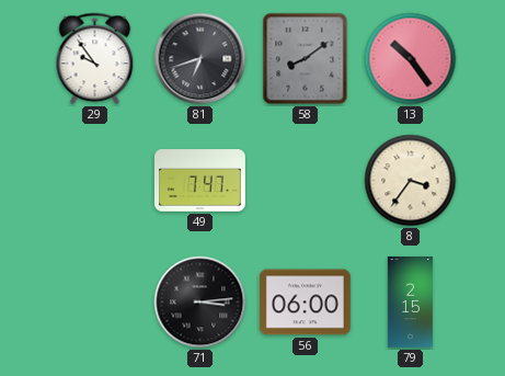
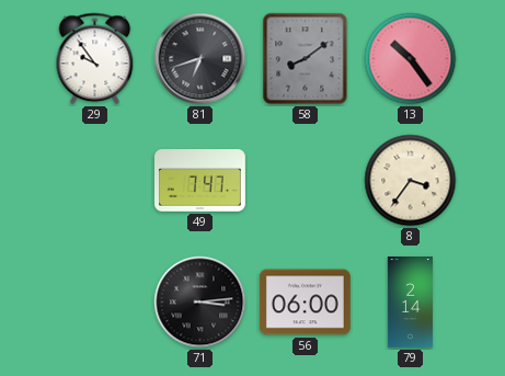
79: 2:15 -> 2:14
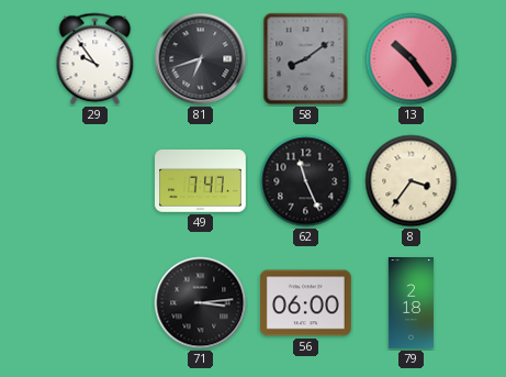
62: none -> 11:26
79: 2:14 -> 2:18
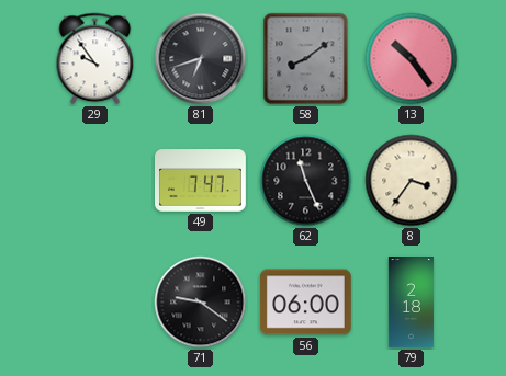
71: 3:14 -> 9:21
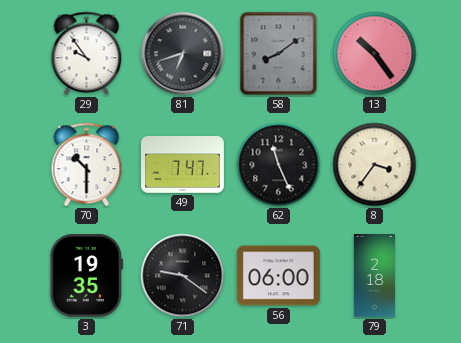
70: none -> 10:30
3: none -> 19:35
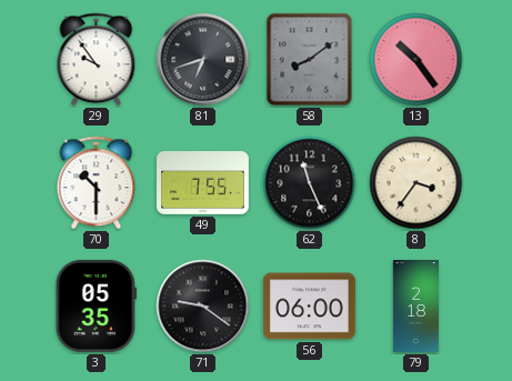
49: 7:47 -> 7:55
3: 19:35 -> 05:35
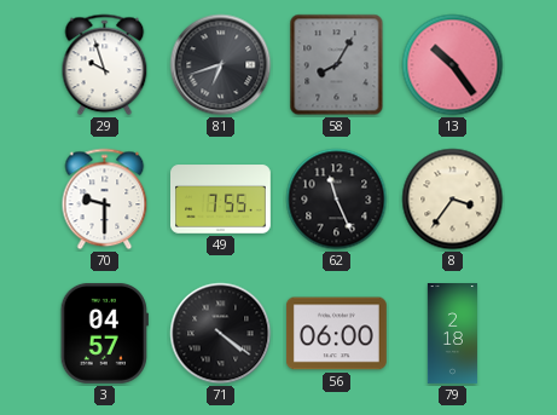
29: 9:54 -> 9:57
58: 8:09 -> 8:05
70: 10:30 -> 9:30
3: 05:35 -> 04:57
71: 9:21 -> 4:21
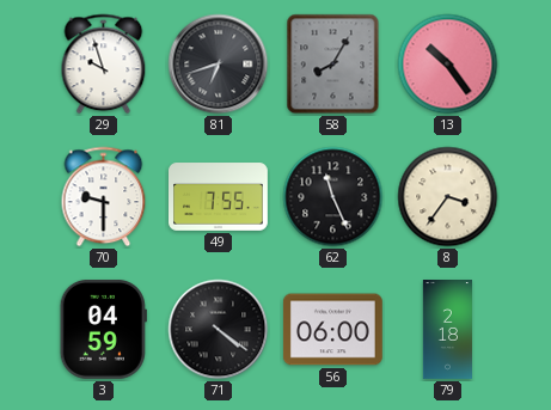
3: 04:57 -> 04:59
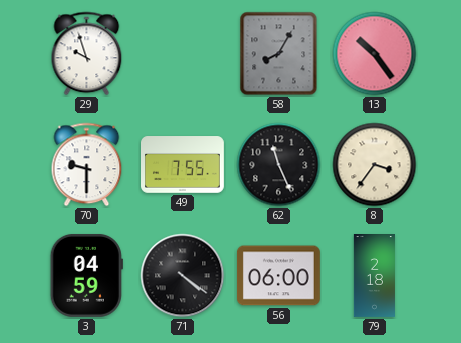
81: 6:42 -> none
